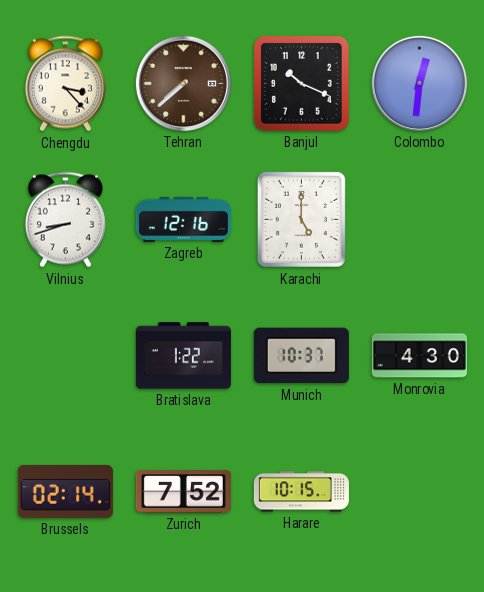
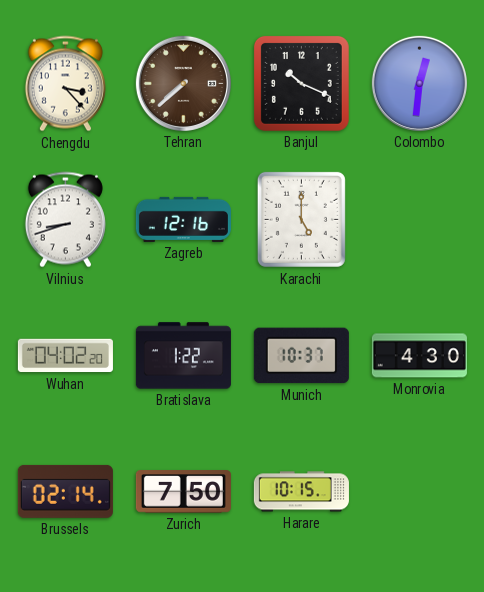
Wuhan: none -> 04:02
Zurich: 7:52 -> 7:50
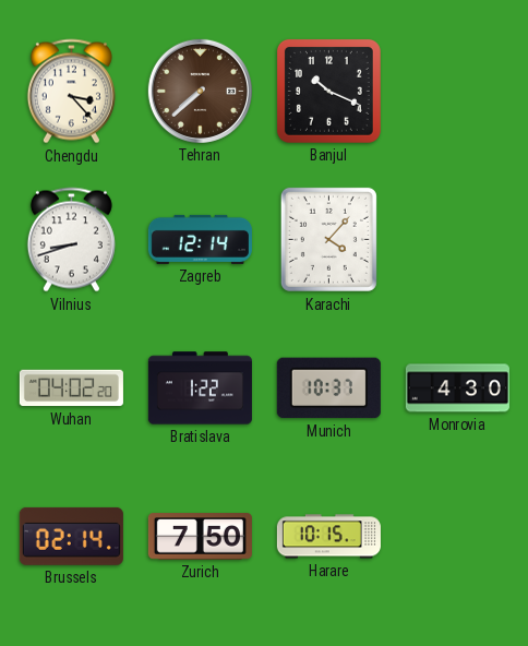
Colombo: 12:31 -> none
Zagreb: 12:16 -> 12:14
Karachi: 5:00 -> 4:07
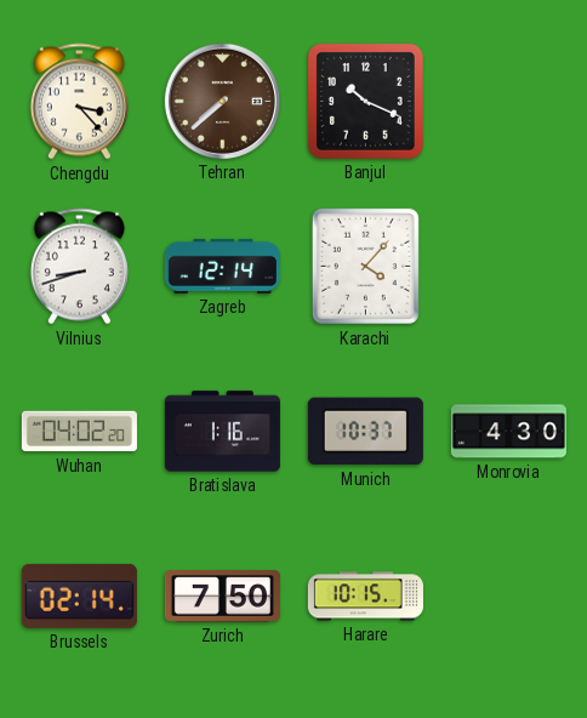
Bratislava: 1:22 -> 1:16
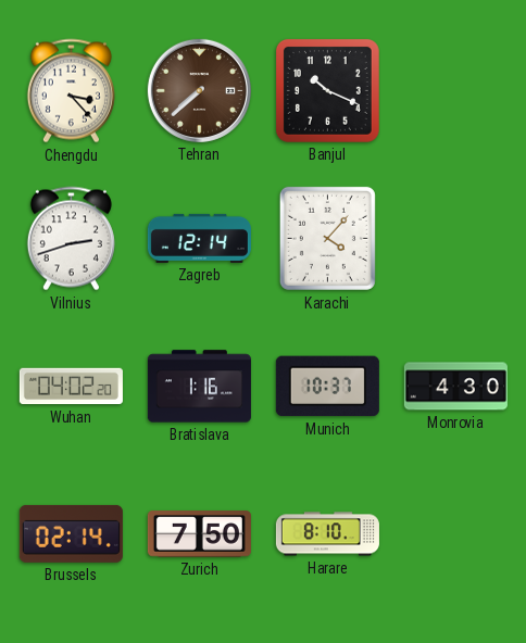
Vilnius: 8:42 -> 2:42
Harare: 10:15 -> 8:10
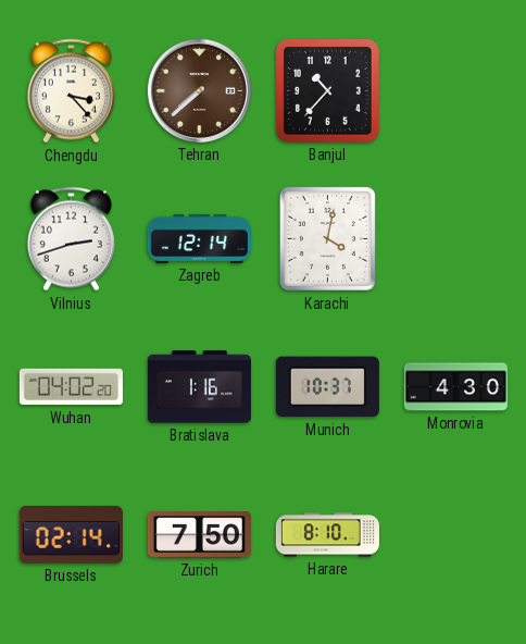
Banjul: 10:19 -> 10:37
Karachi: 4:07 -> 4:02
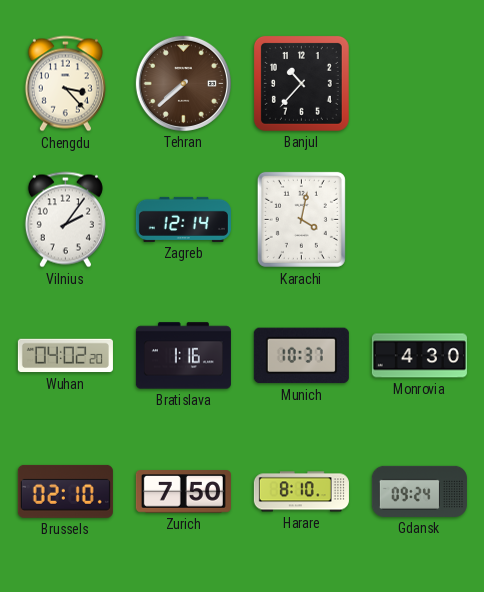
Vilnius: 2:42 -> 2:06
Brussels: 02:14 -> 02:10
Gdansk: none -> 09:24
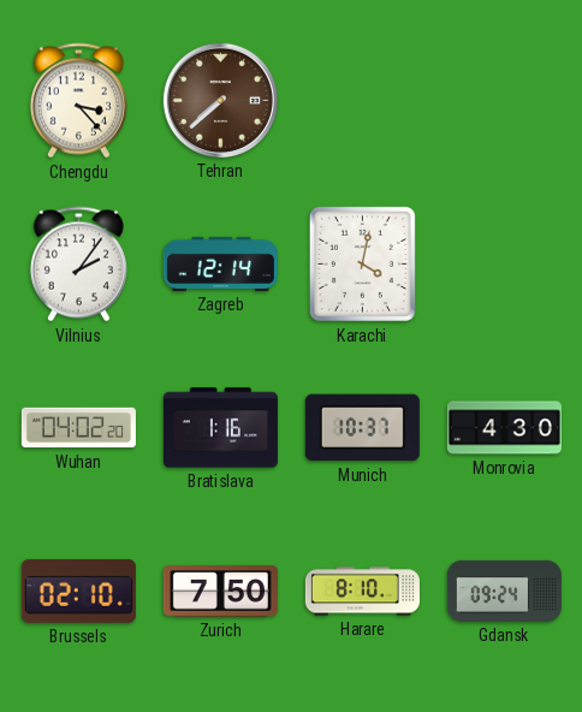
Banjul: 10:37 -> none
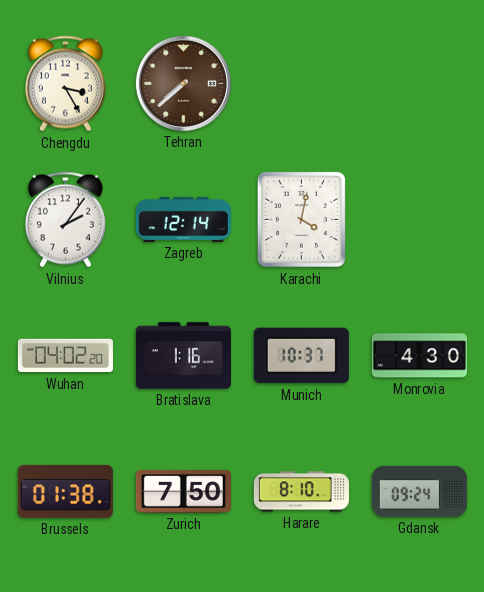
Chengdu: 3:23 -> 3:25
Brussels: 02:10 -> 01:38
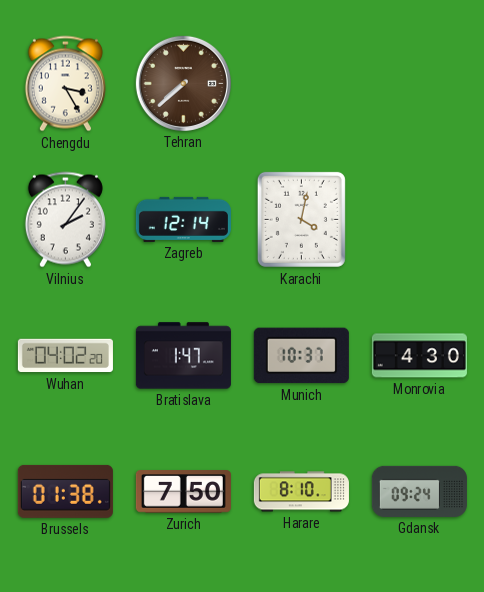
Bratislava: 1:16 -> 1:47
